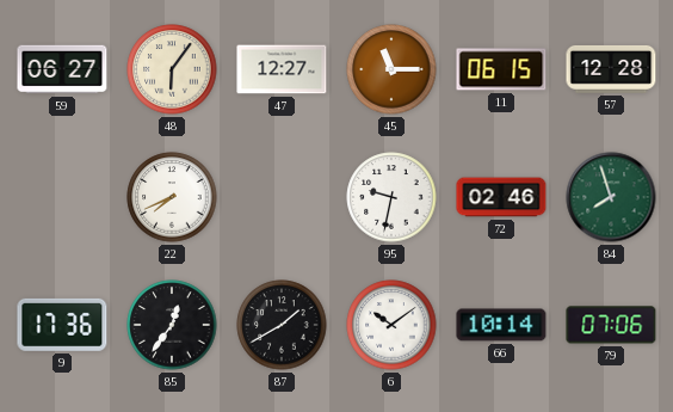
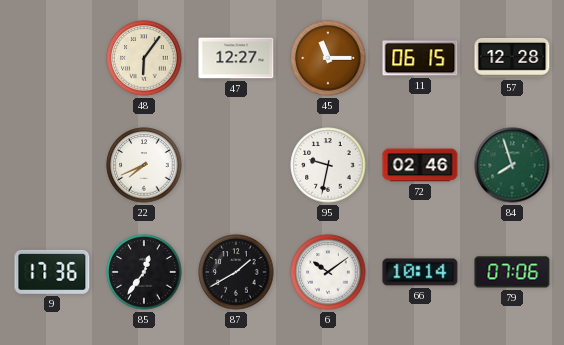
59: 06:27 -> none
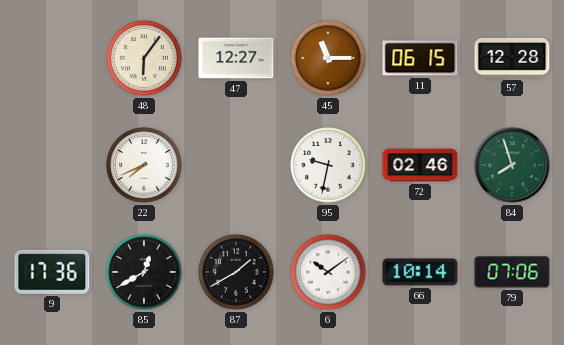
85: 12:36 -> 12:40
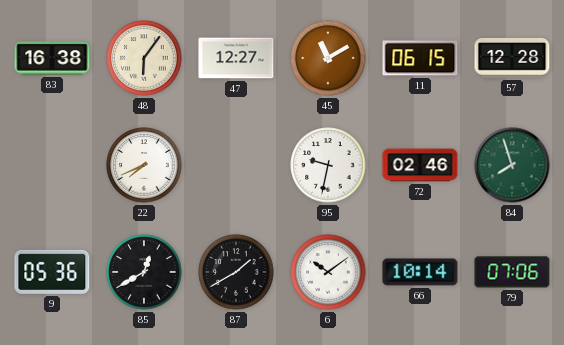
83: none -> 16:38
45: 11:15 -> 11:10
9: 17:36 -> 05:36
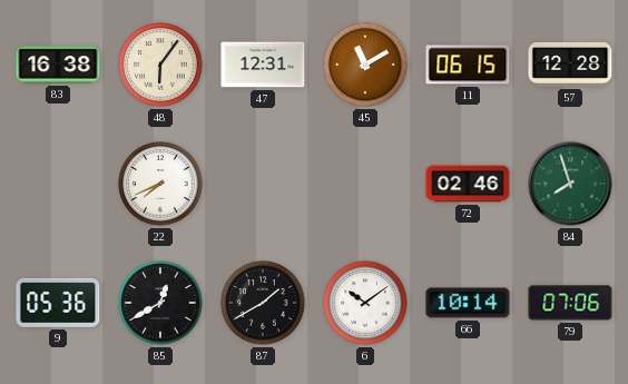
47: 12:27 -> 12:31
95: 9:32 -> none
